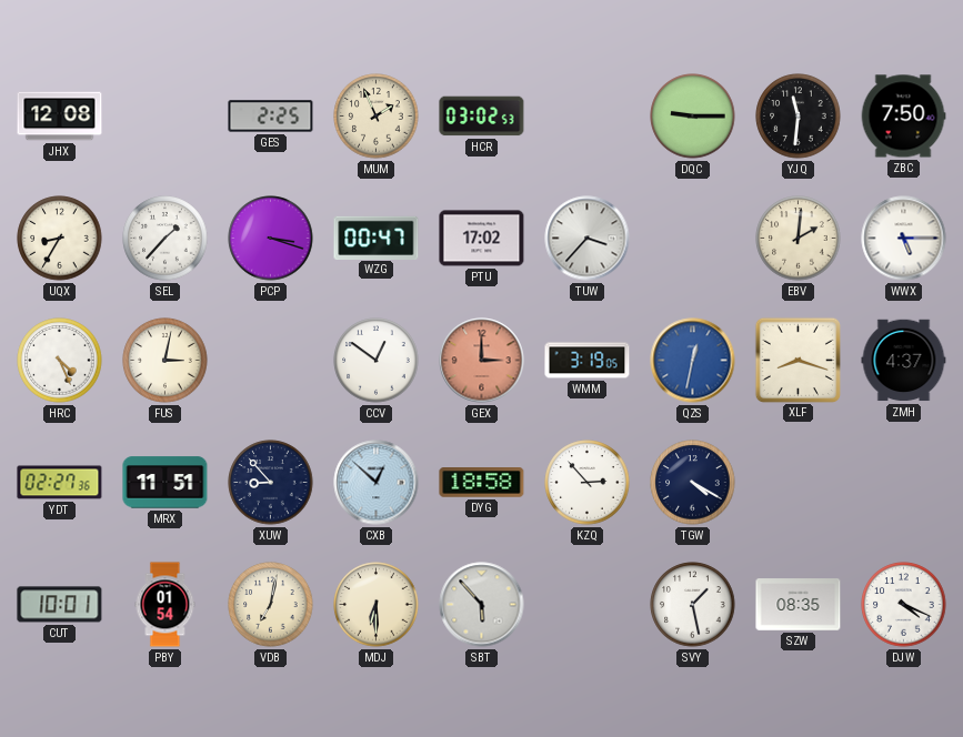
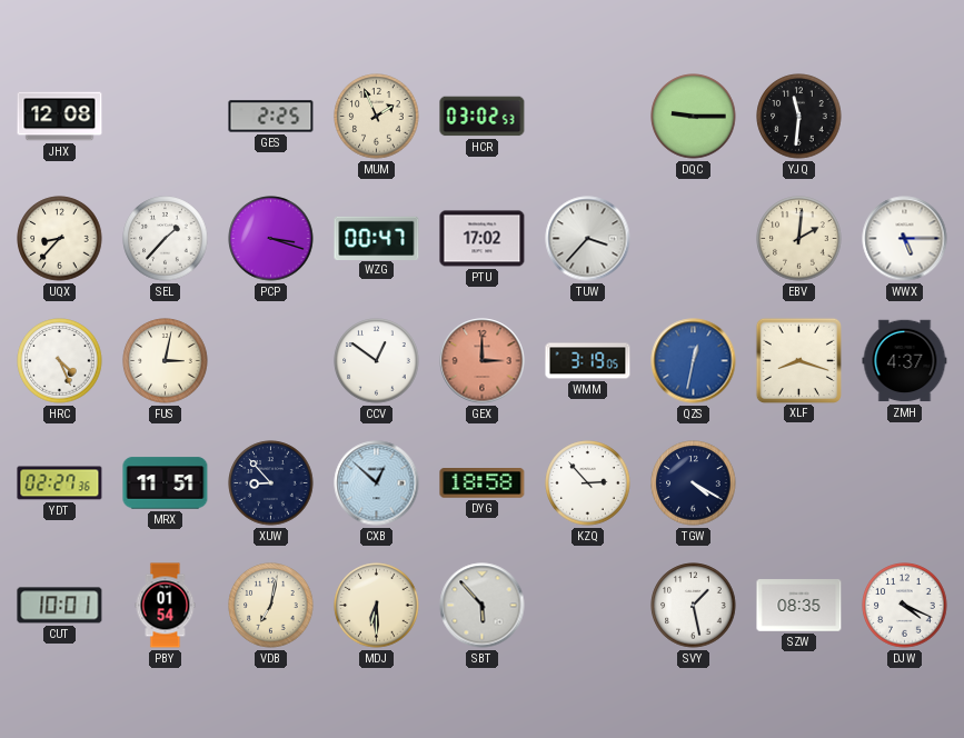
ZBC: 7:50 -> none
UQX: 8:35 -> 8:37
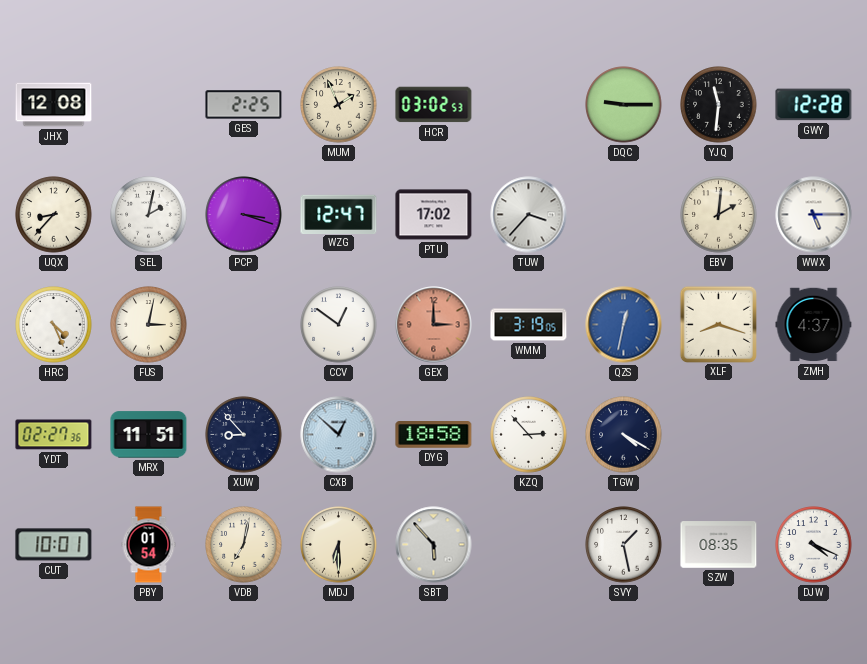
GWY: none -> 12:28
SEL: 1:37 -> 2:02
WZG: 00:47 -> 12:47
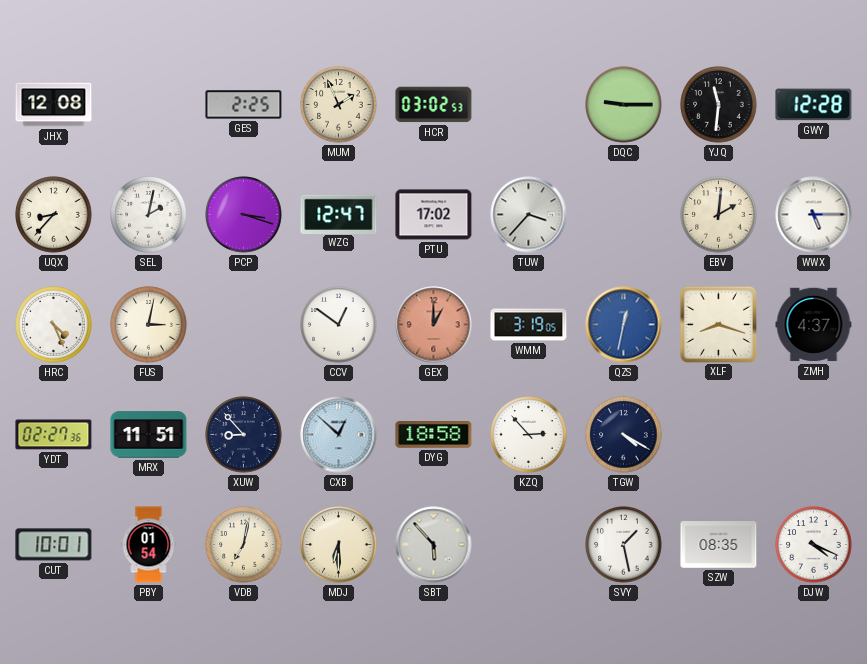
GEX: 3:00 -> 1:00
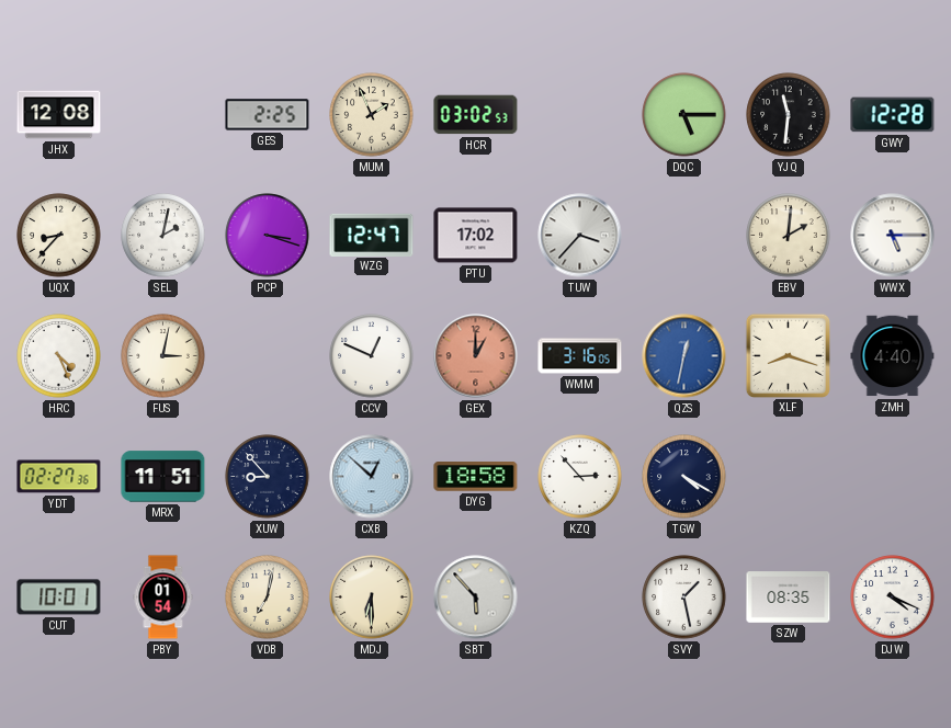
DQC: 9:15 -> 5:15
CCV: 12:51 -> 12:49
WMM: 3:19 -> 3:16
ZMH: 4:37 -> 4:40
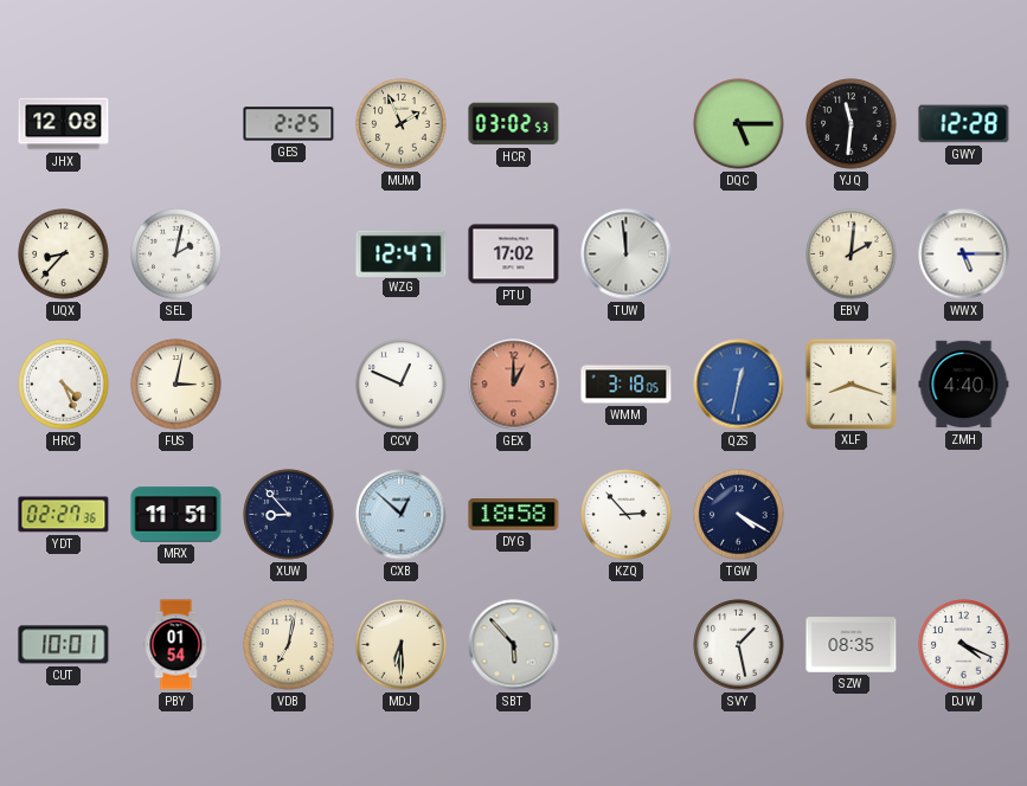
PCP: 3:18 -> none
TUW: 3:37 -> 11:59
WMM: 3:16 -> 3:18
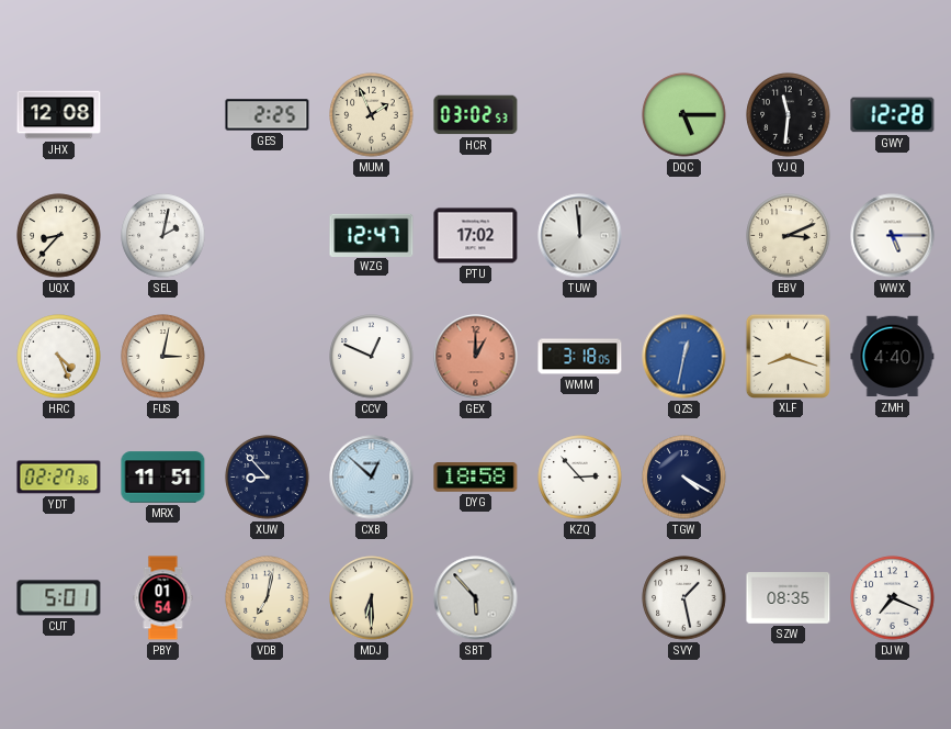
EBV: 2:01 -> 3:11
CUT: 10:01 -> 5:01
DJW: 4:19 -> 7:19
